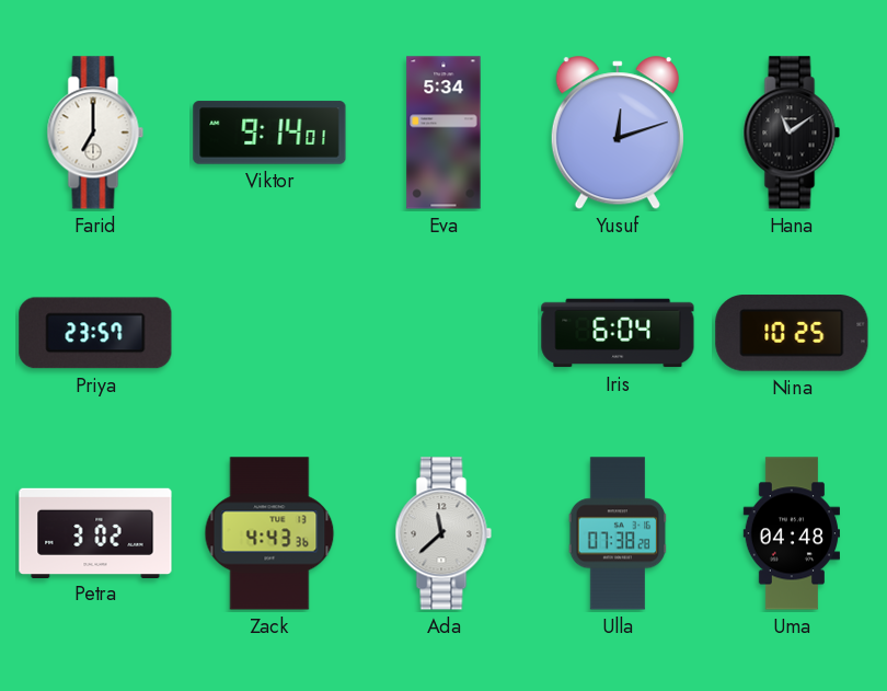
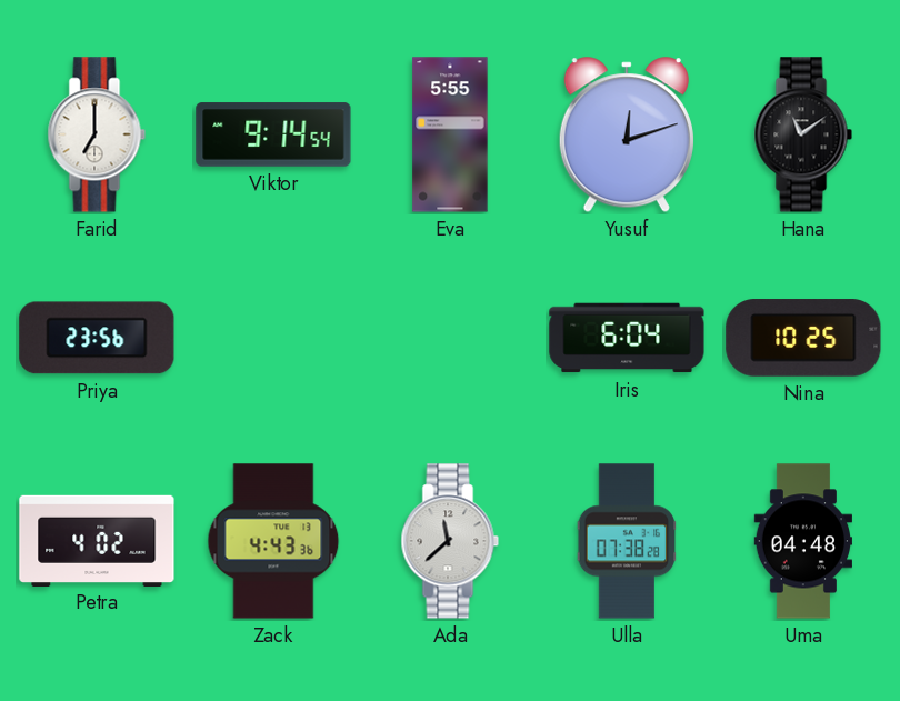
Viktor: 9:14:01 -> 9:14:54
Eva: 5:34 -> 5:55
Priya: 23:57 -> 23:56
Petra: 3:02 -> 4:02
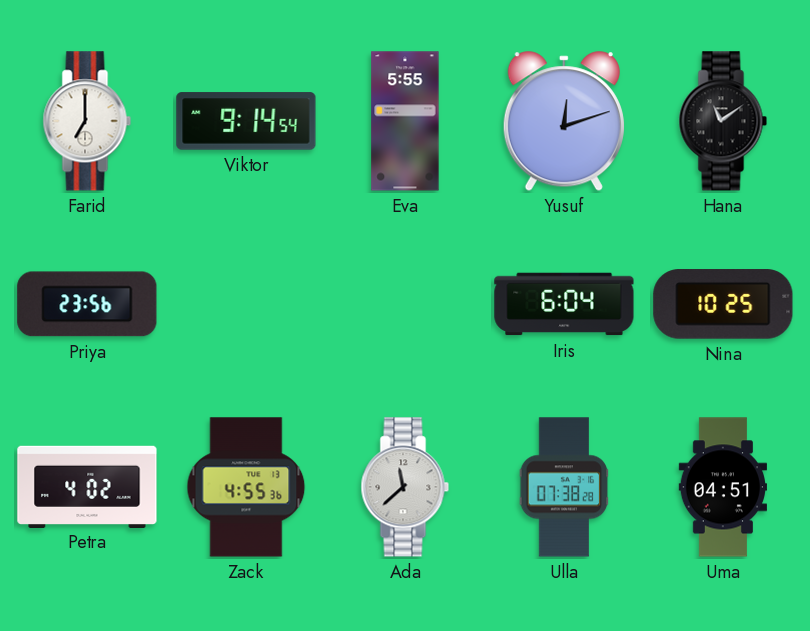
Zack: 4:43 -> 4:55
Uma: 04:48 -> 04:51
